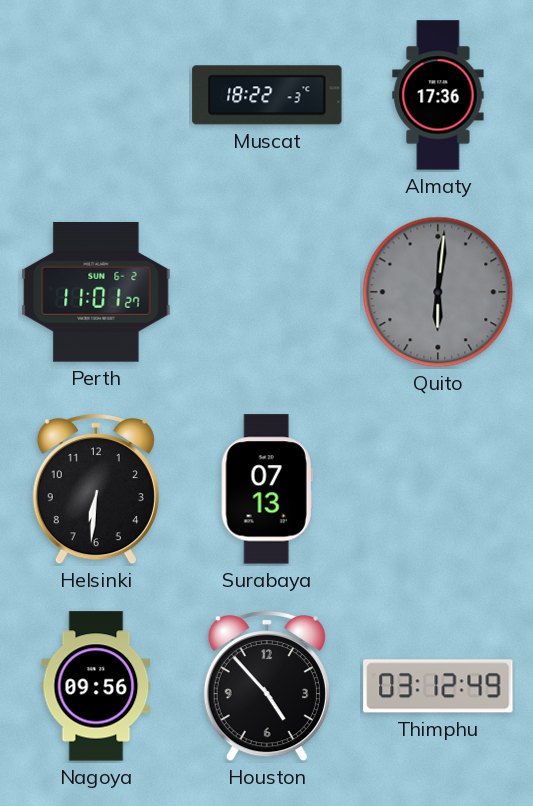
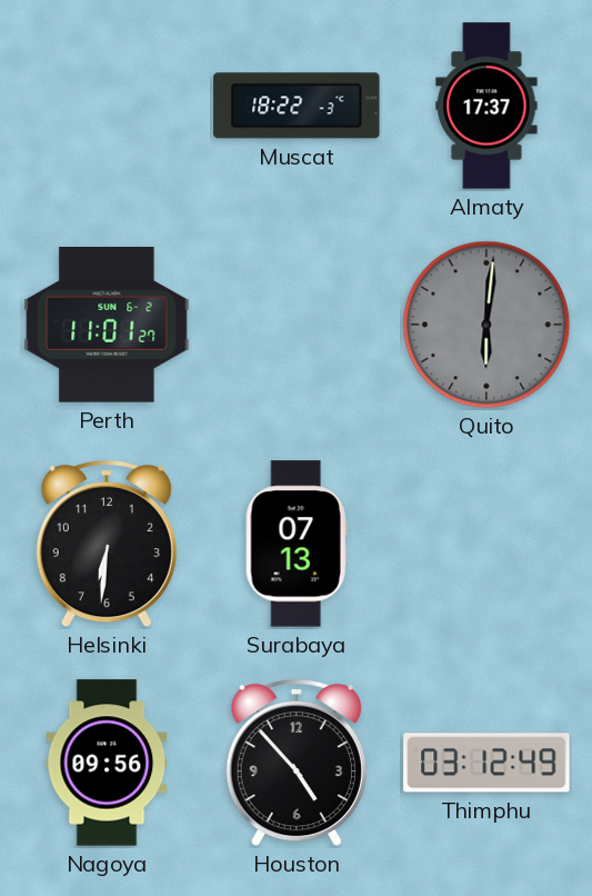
Almaty: 17:36 -> 17:37
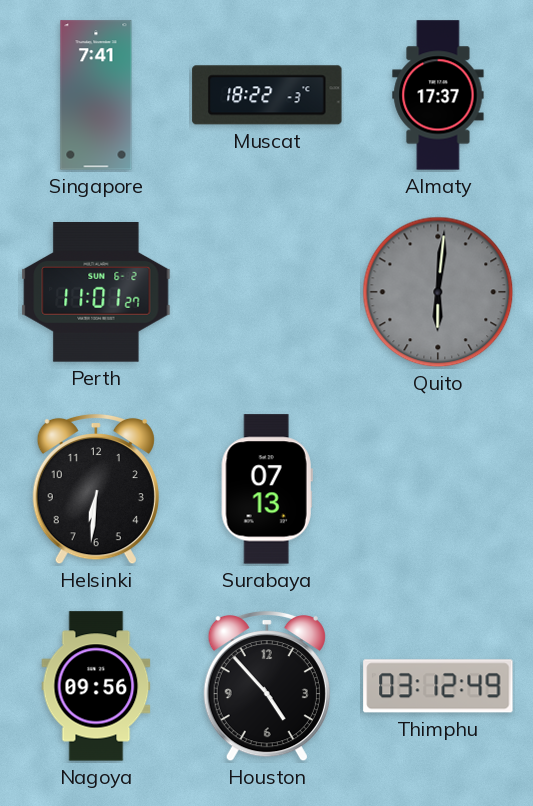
Singapore: none -> 7:41
